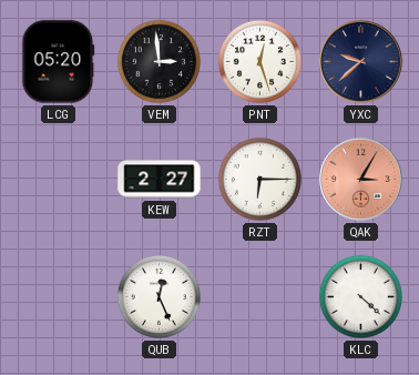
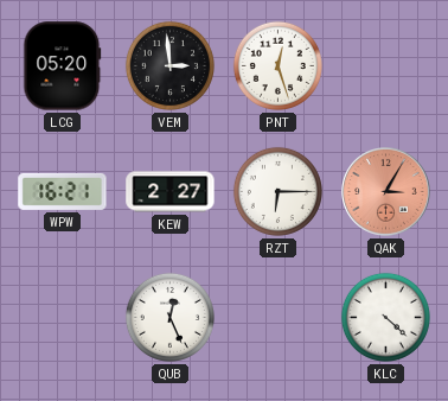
YXC: 9:38 -> none
WPW: none -> 16:21
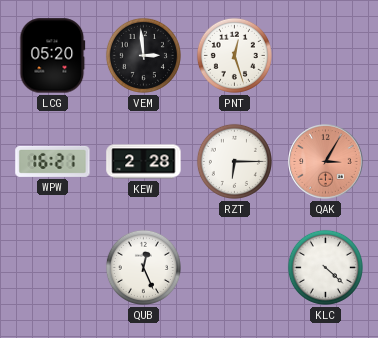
KEW: 2:27 -> 2:28
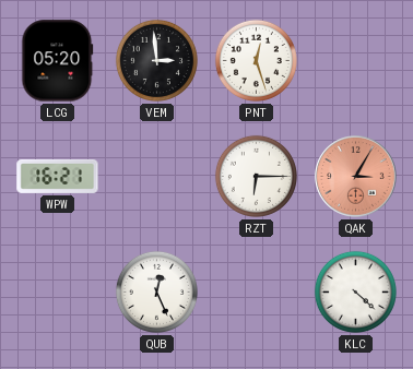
KEW: 2:28 -> none
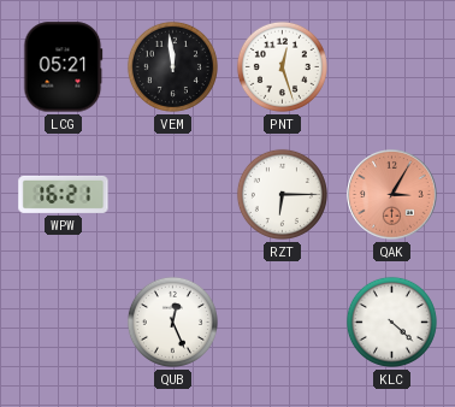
LCG: 05:20 -> 05:21
VEM: 2:59 -> 11:59
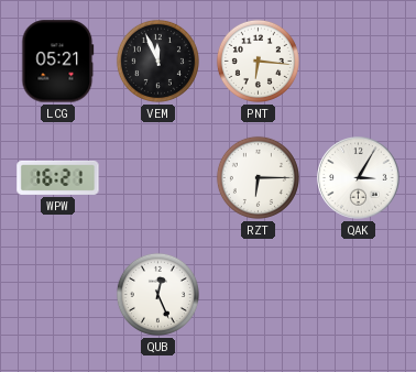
VEM: 11:59 -> 11:56
PNT: 12:27 -> 6:16
QAK dial: salmon -> white
KLC: 4:22 -> none
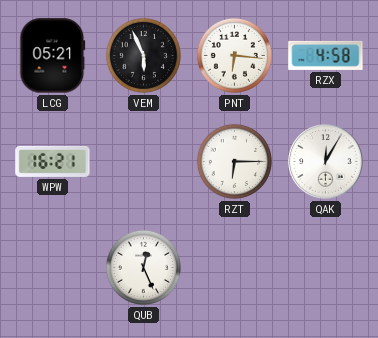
VEM: 11:56 -> 5:56
RZX: none -> 4:58
QAK: 3:05 -> 12:05
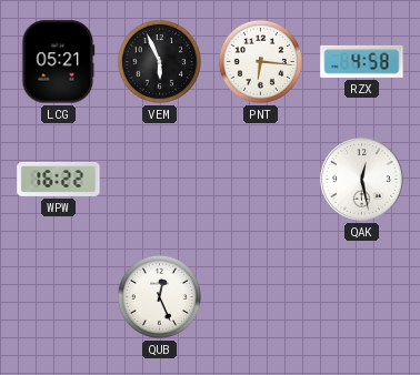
WPW: 16:21 -> 16:22
RZT: 6:15 -> none
QAK: 12:05 -> 12:28
